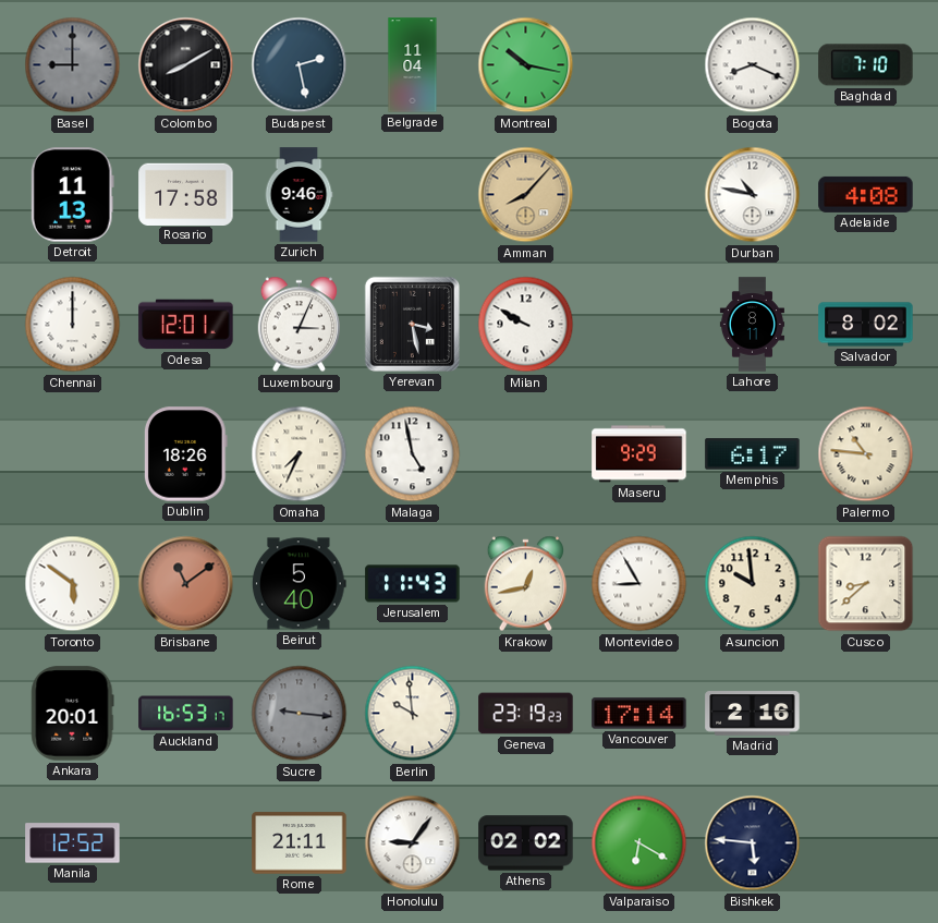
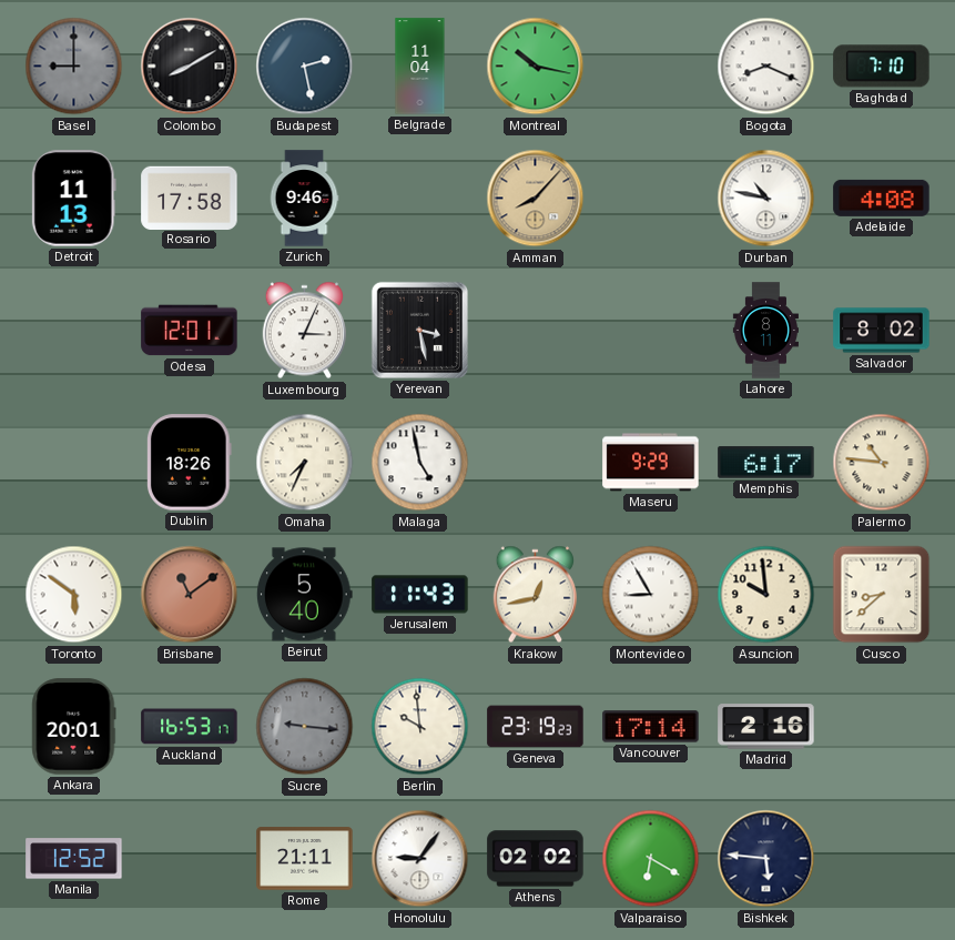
Chennai: 12:00 -> none
Milan: 9:50 -> none
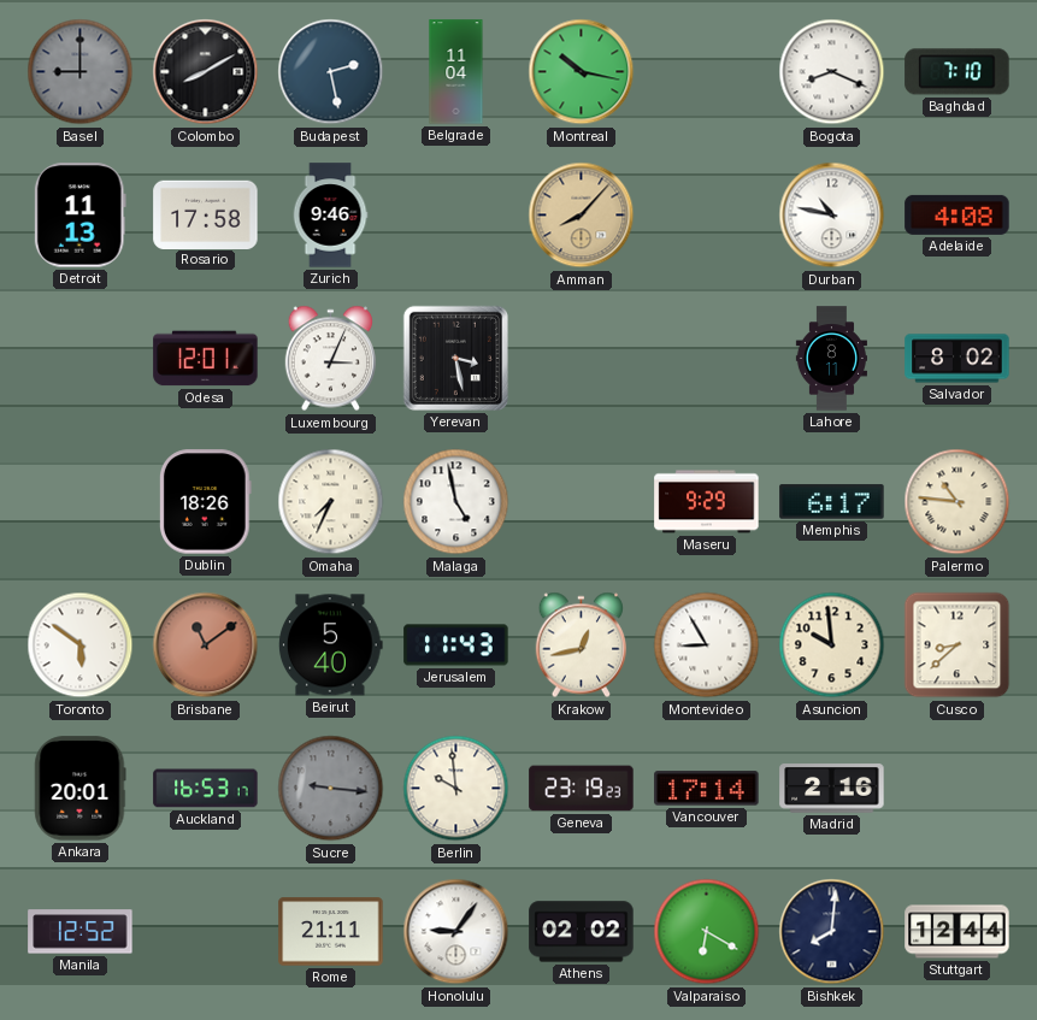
Bishkek: 5:46 -> 8:01
Stuttgart: none -> 12:44
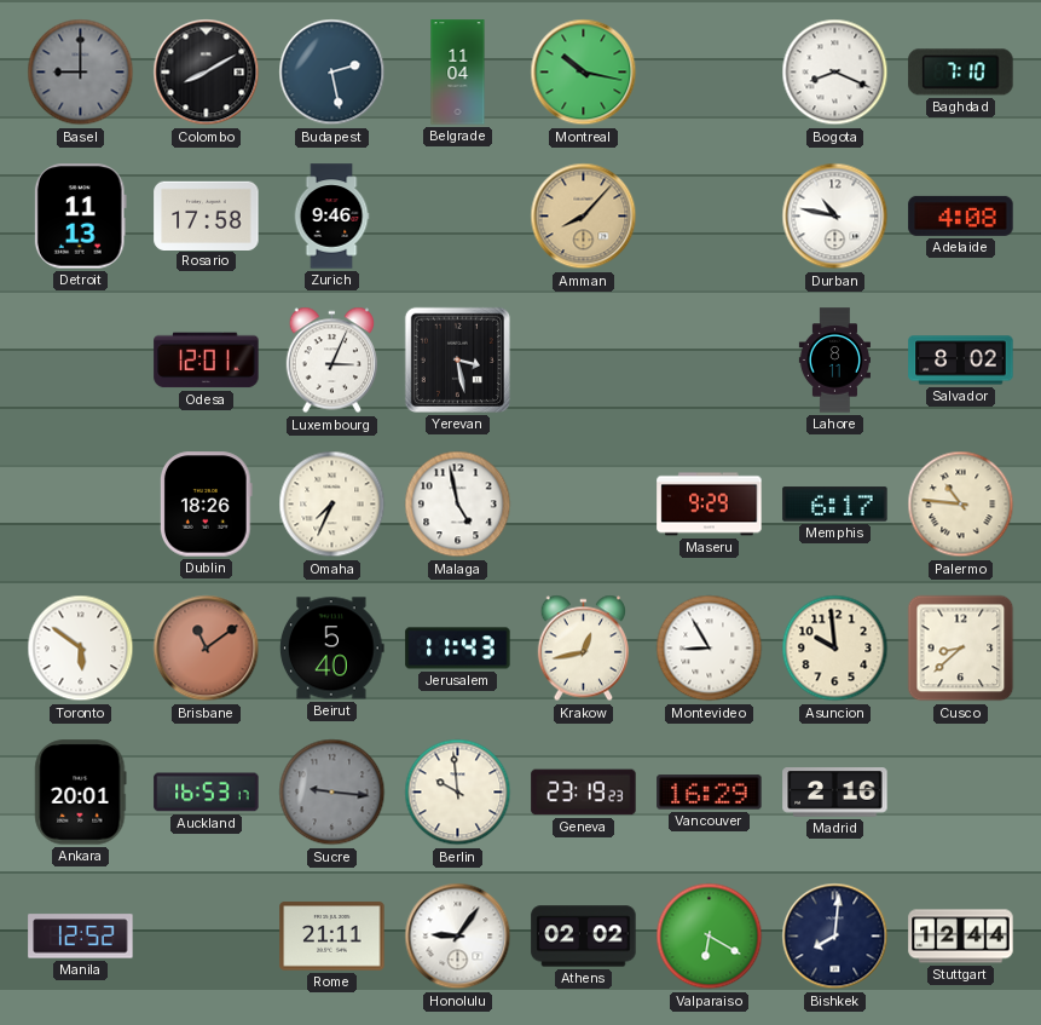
Vancouver: 17:14 -> 16:29
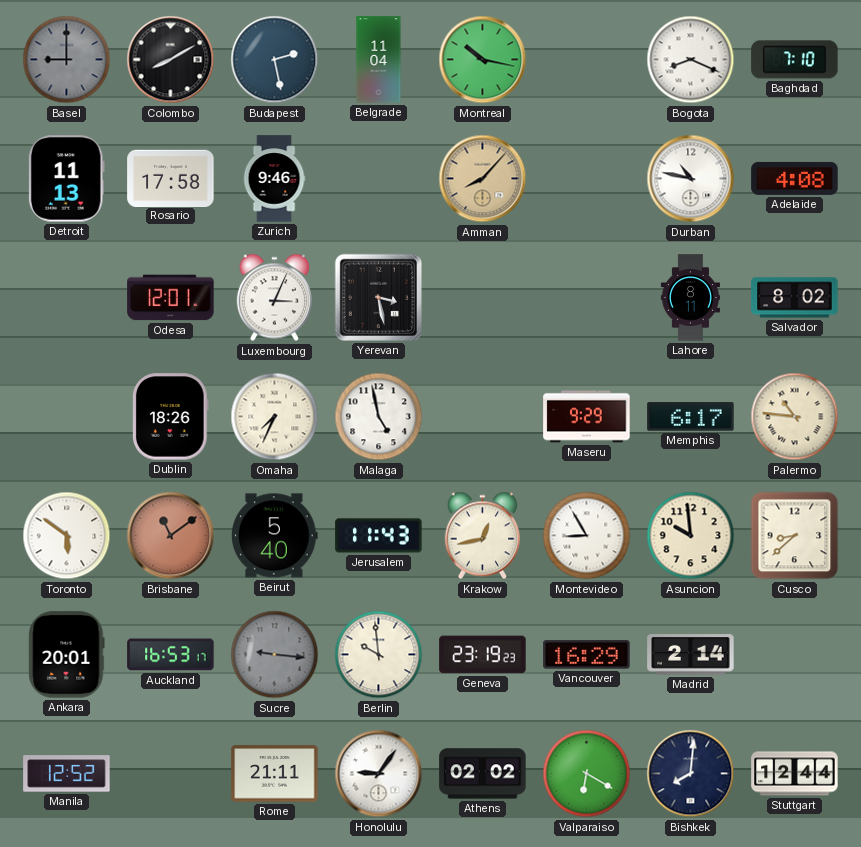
Madrid: 2:16 -> 2:14
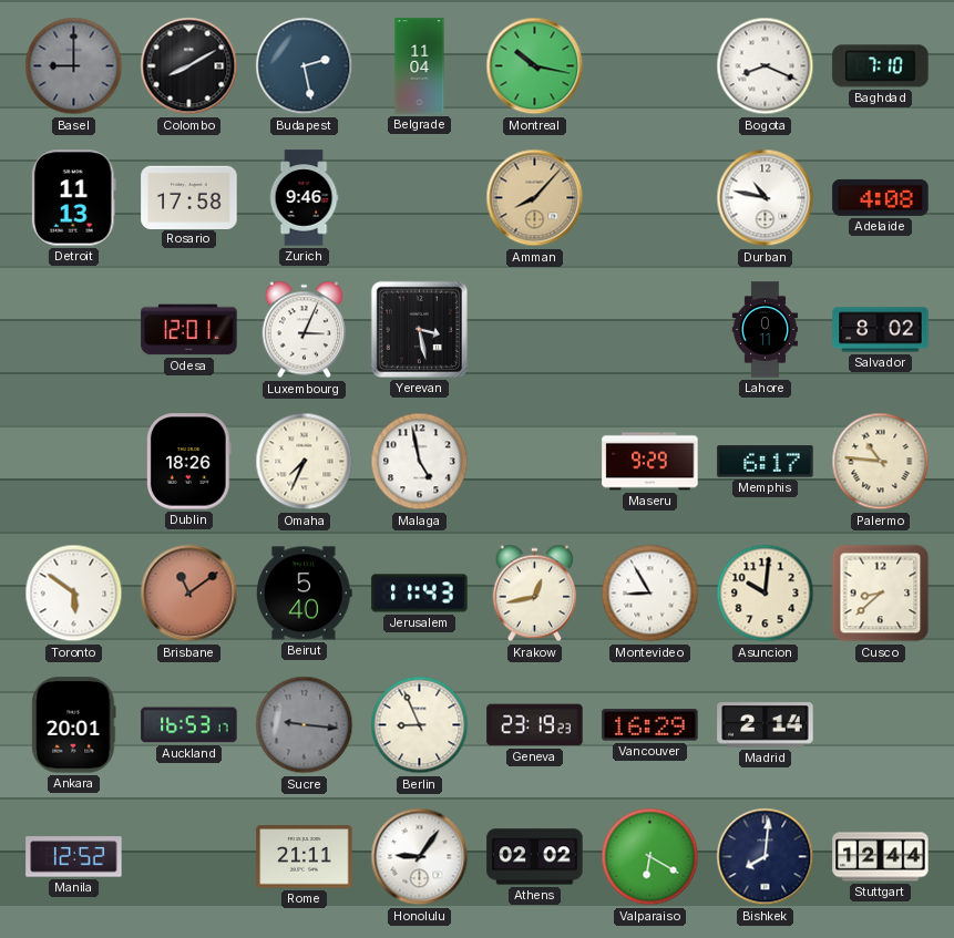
Lahore: 8:11 -> 0:11
Asuncion: 9:59 -> 10:01
Berlin: 9:59 -> 8:56
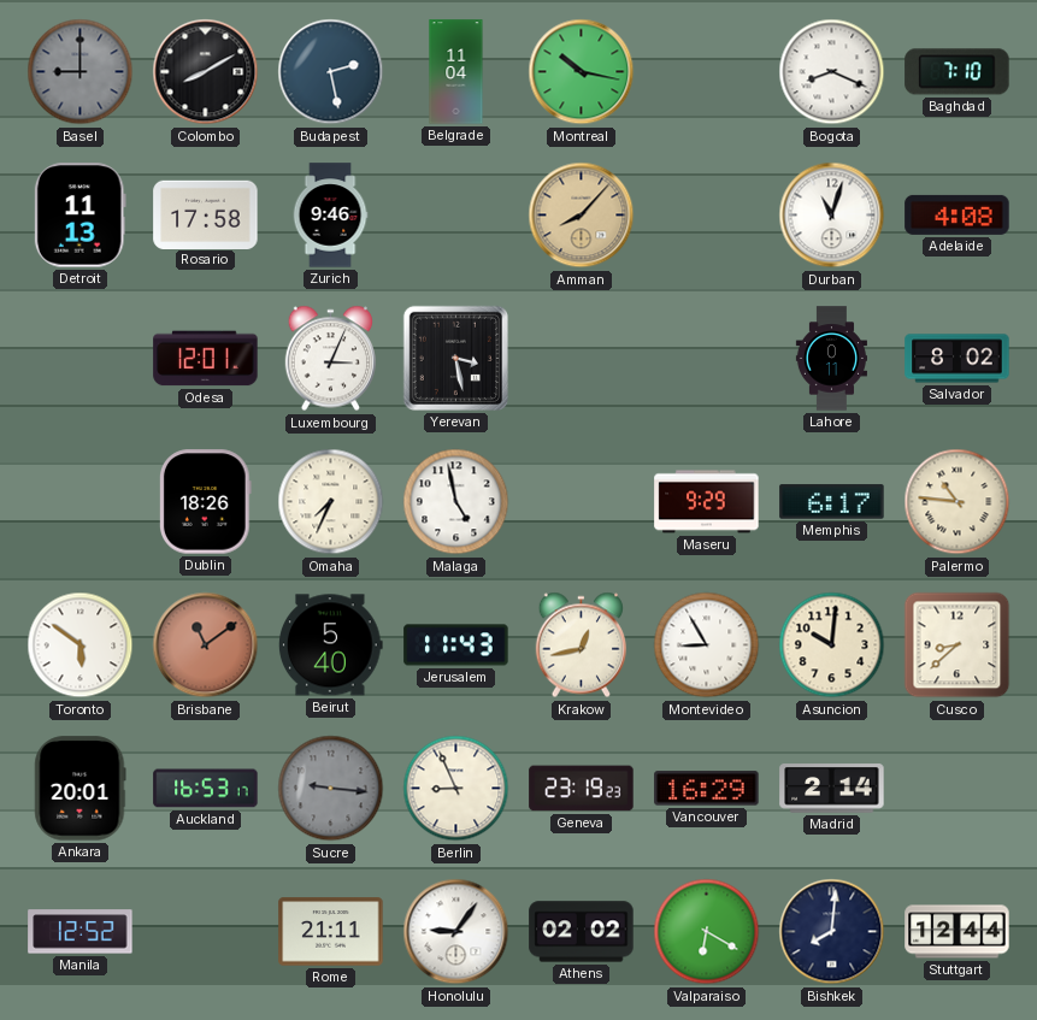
Durban: 10:47 -> 11:03
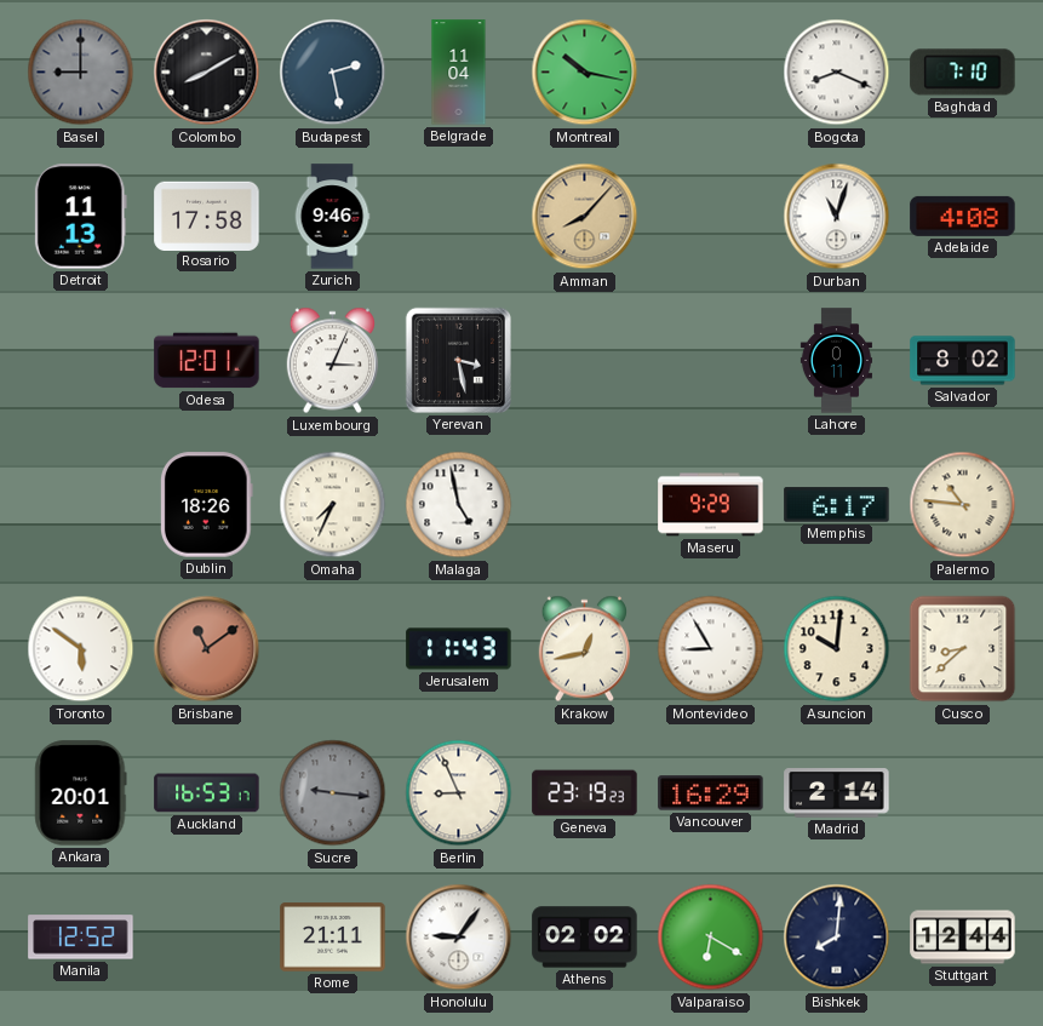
Beirut: 5:40 -> none
